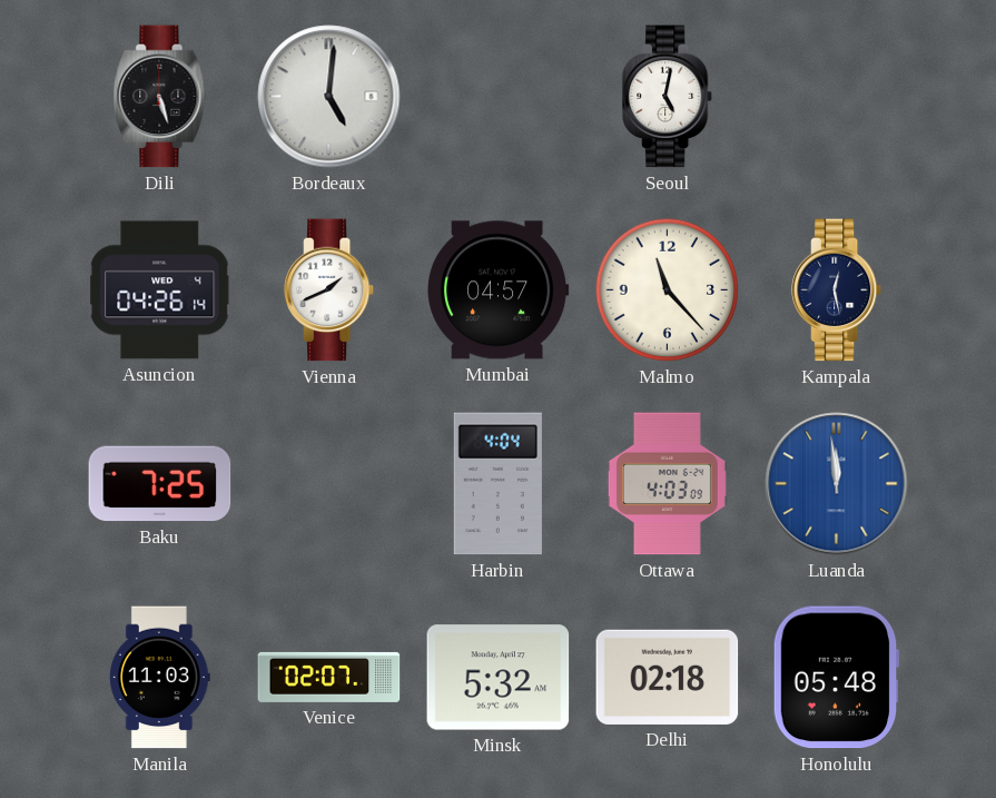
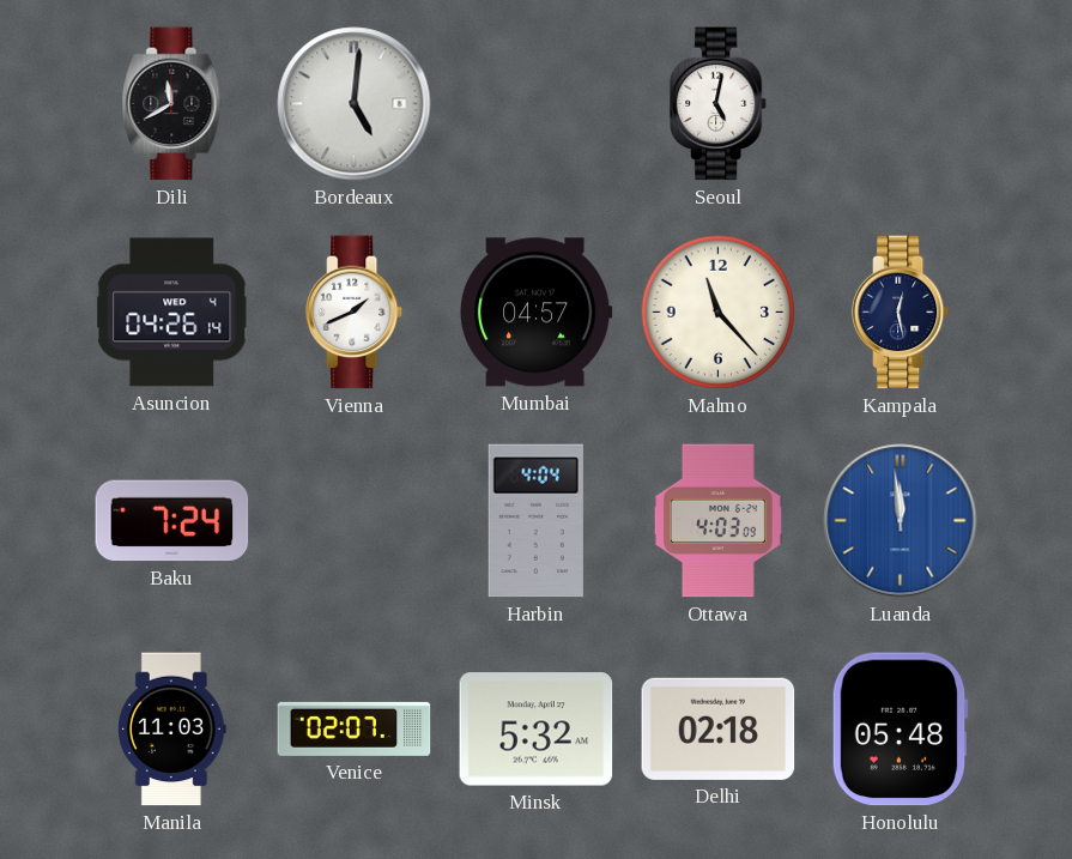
Dili: 5:27 -> 11:40
Baku: 7:25 -> 7:24
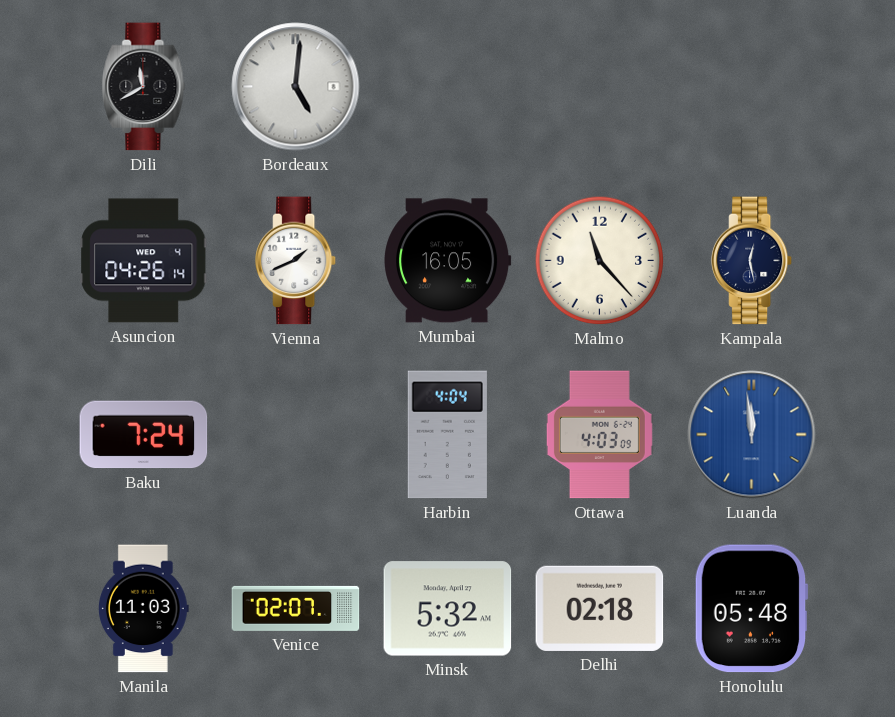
Seoul: 5:02 -> none
Mumbai: 04:57 -> 16:05
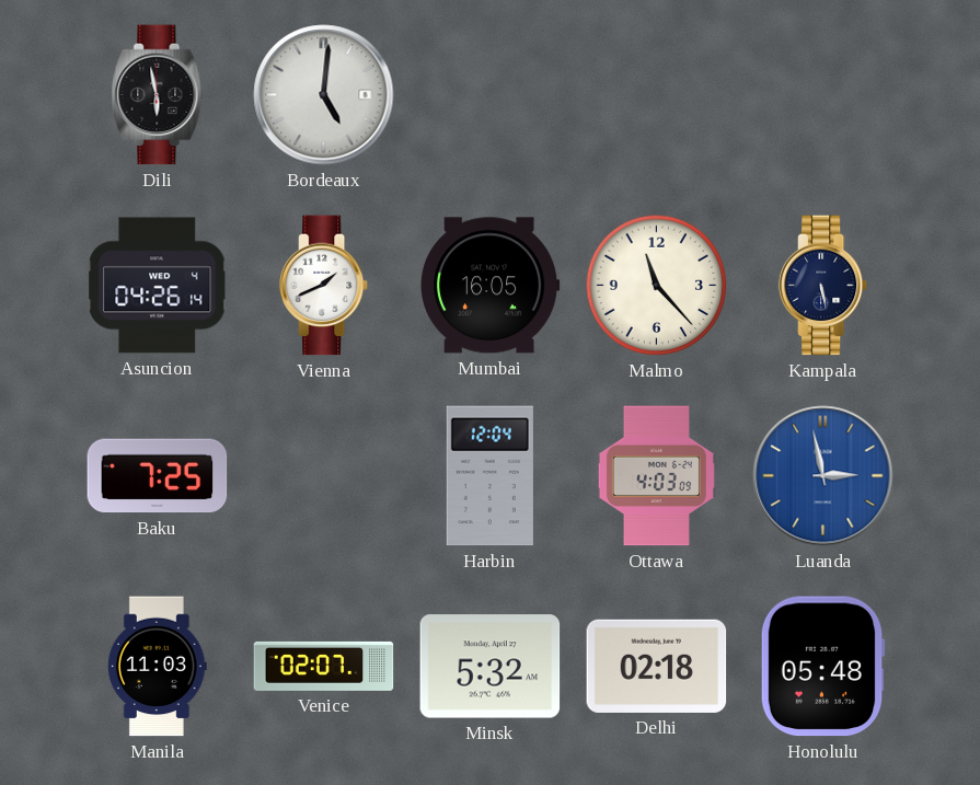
Dili: 11:40 -> 5:58
Kampala: 12:28 -> 5:28
Baku: 7:24 -> 7:25
Harbin: 4:04 -> 12:04
Luanda: 11:59 -> 2:58
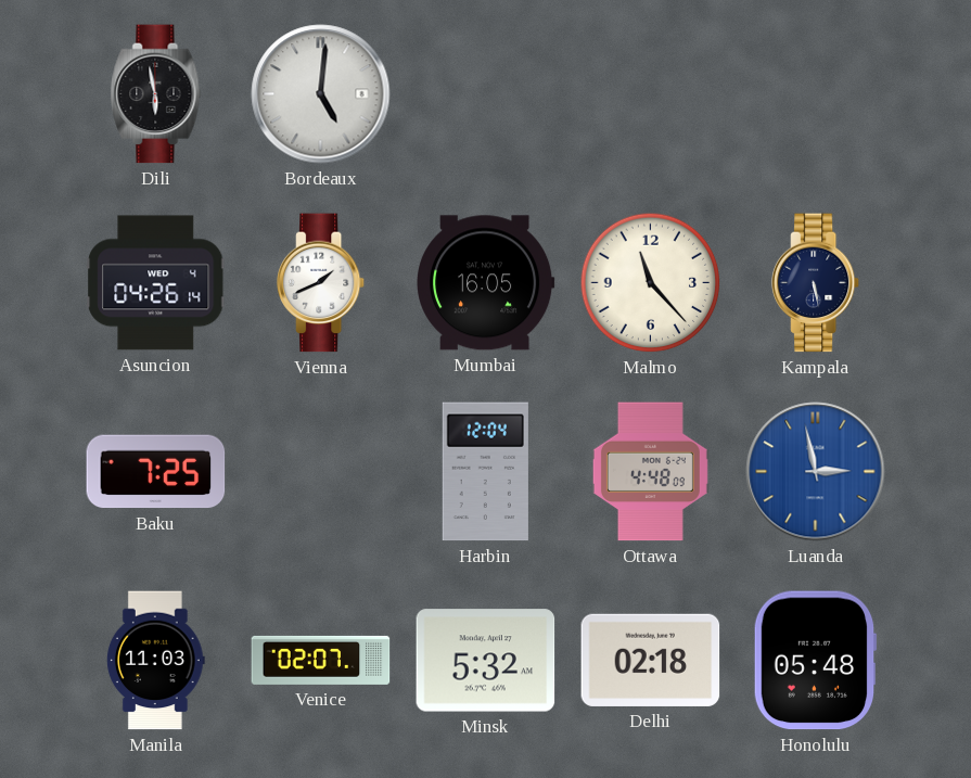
Ottawa: 4:03 -> 4:48
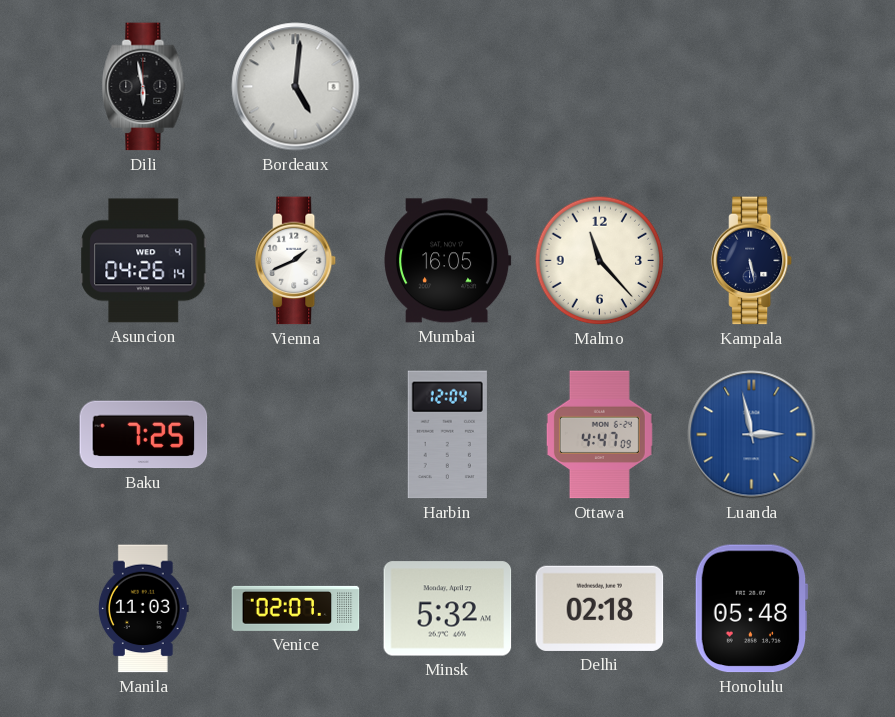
Ottawa: 4:48 -> 4:47
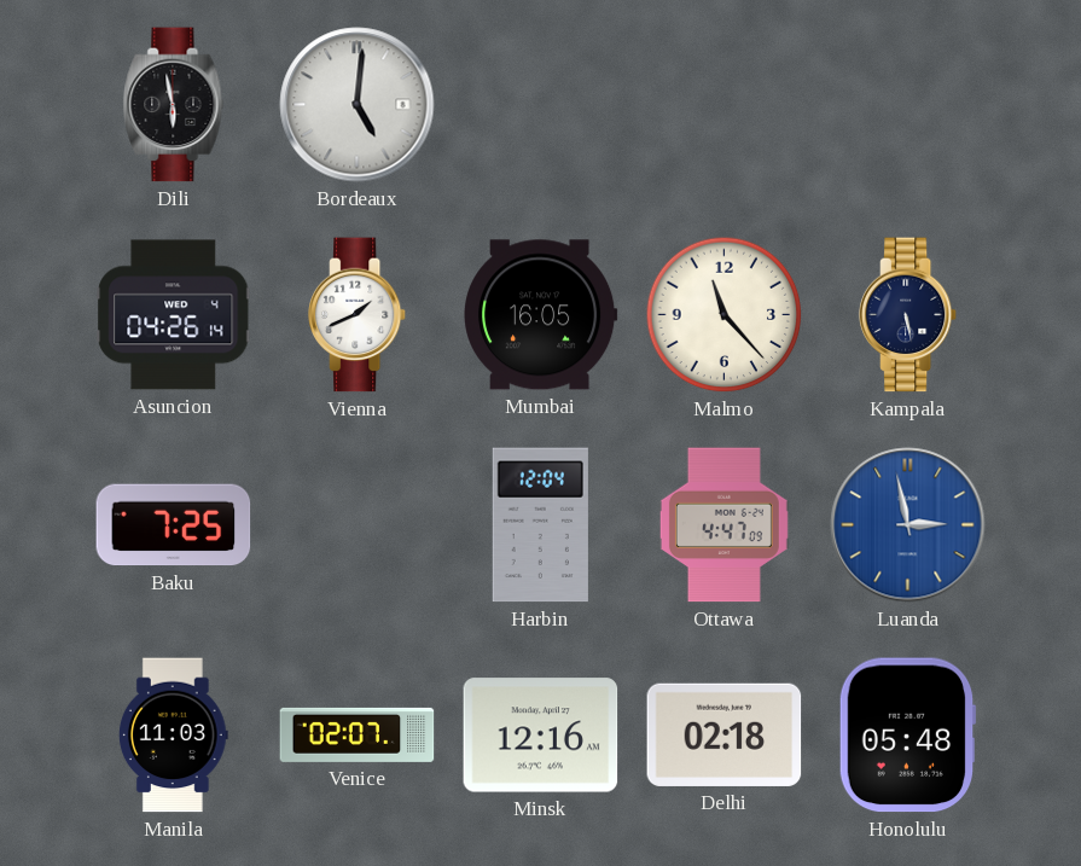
Minsk: 5:32 -> 12:16
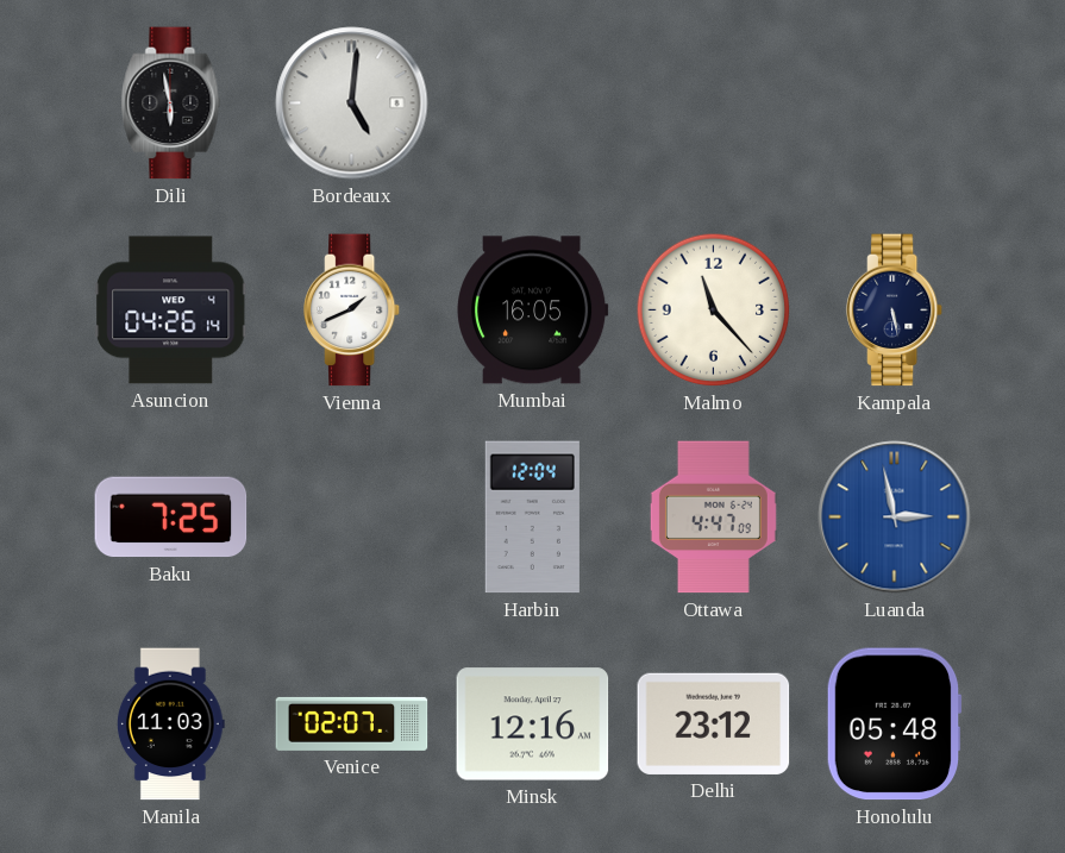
Delhi: 02:18 -> 23:12
